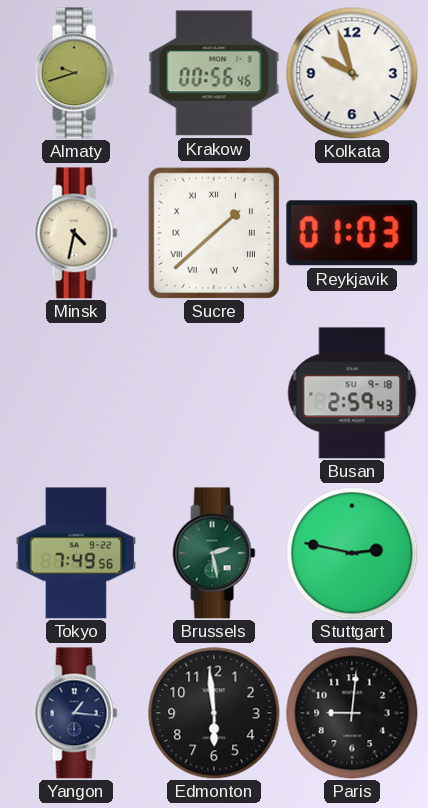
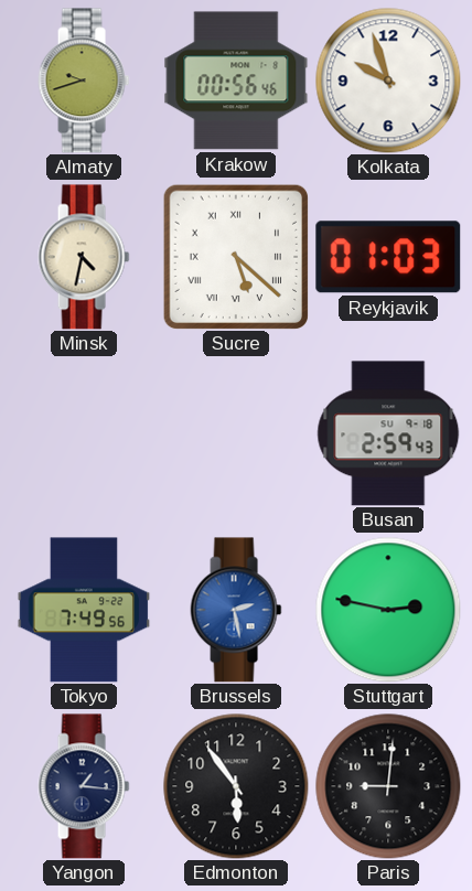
Sucre: 1:38 -> 5:22
Brussels dial: green -> blue
Edmonton: 5:59 -> 5:54
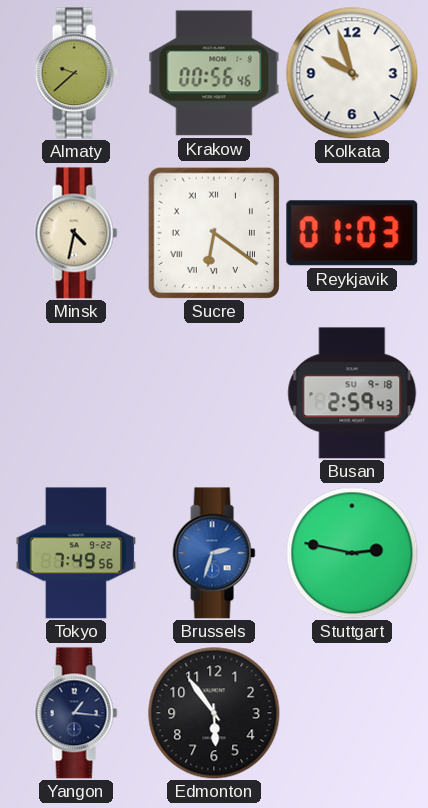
Almaty: 9:42 -> 9:38
Sucre: 5:22 -> 6:21
Brussels: 2:28 -> 2:33
Paris: 9:01 -> none
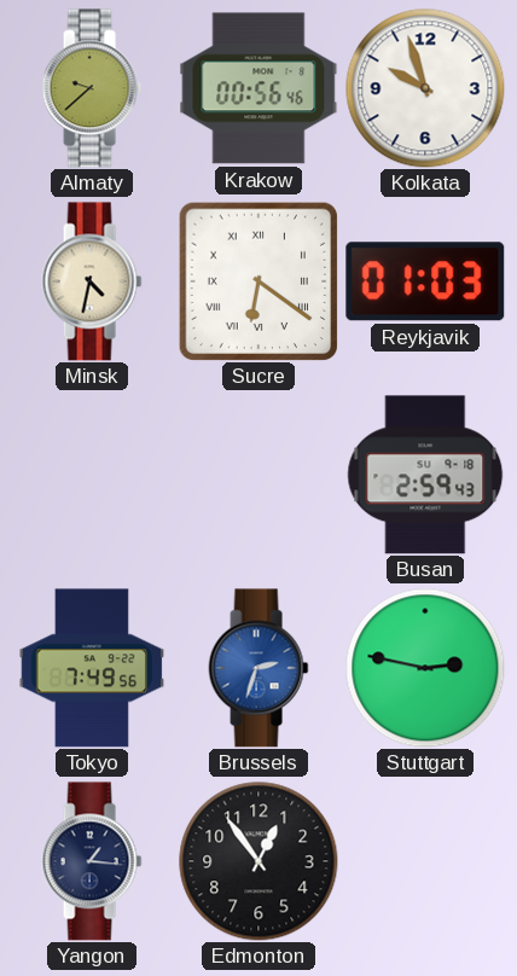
Edmonton: 5:54 -> 12:54
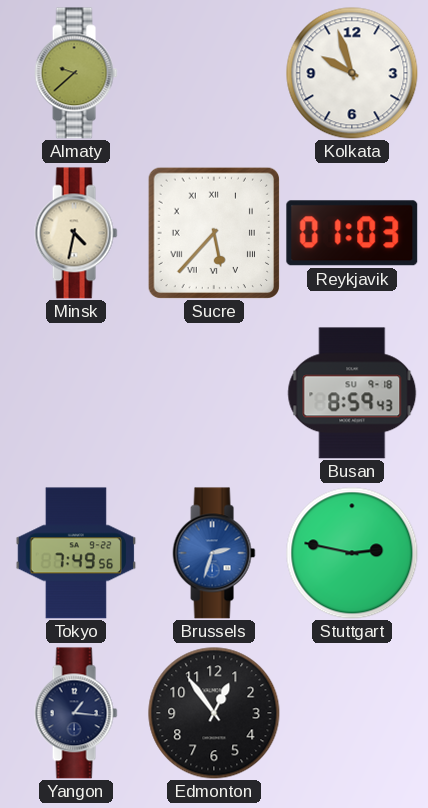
Krakow: 00:56 -> none
Sucre: 6:21 -> 5:37
Busan: 2:59 -> 8:59
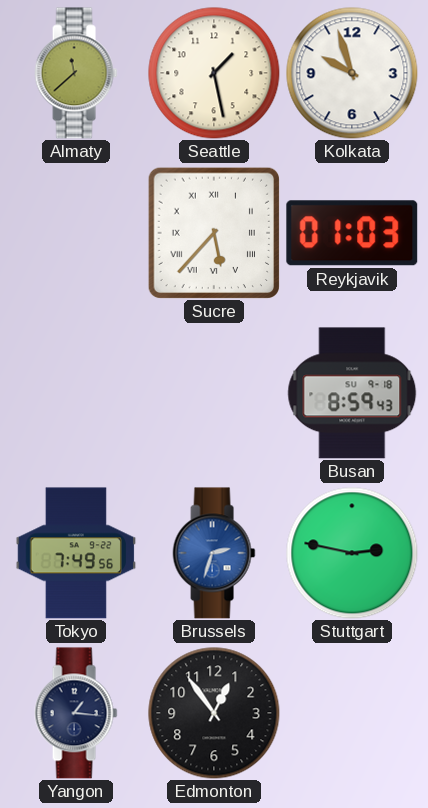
Almaty: 9:38 -> 11:38
Seattle: none -> 1:28
Minsk: 4:32 -> none
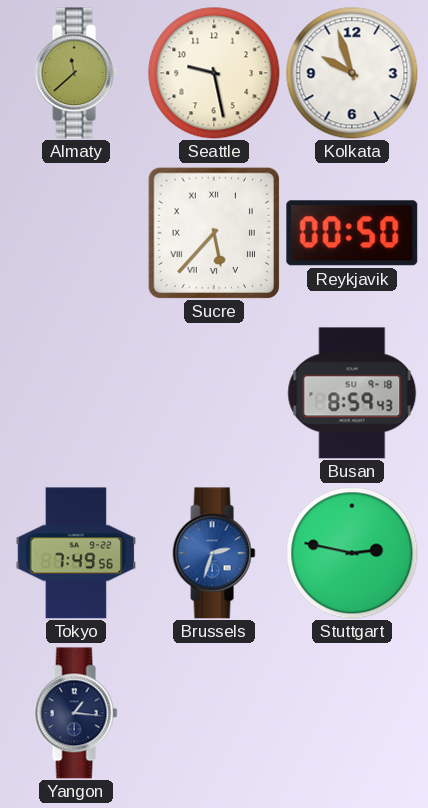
Seattle: 1:28 -> 9:28
Reykjavik: 01:03 -> 00:50
Edmonton: 12:54 -> none
